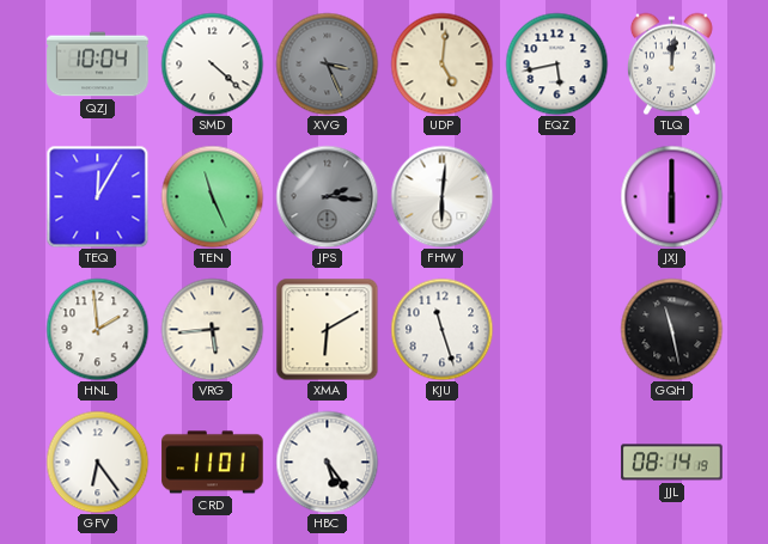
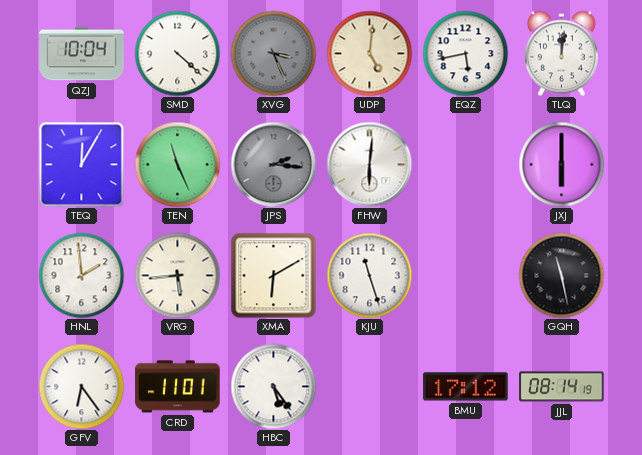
BMU: none -> 17:12
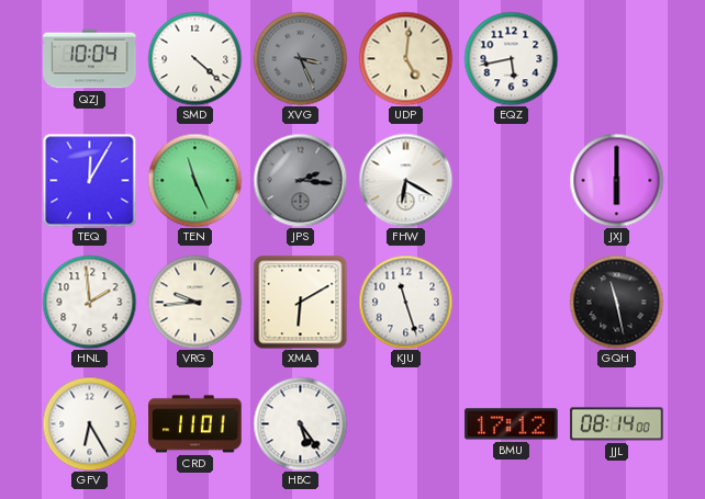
TLQ: 12:01 -> none
FHW: 6:01 -> 6:20
VRG: 5:44 -> 9:44
GFV: 6:24 -> 6:25
JJL: 08:14:19 -> 08:14:00
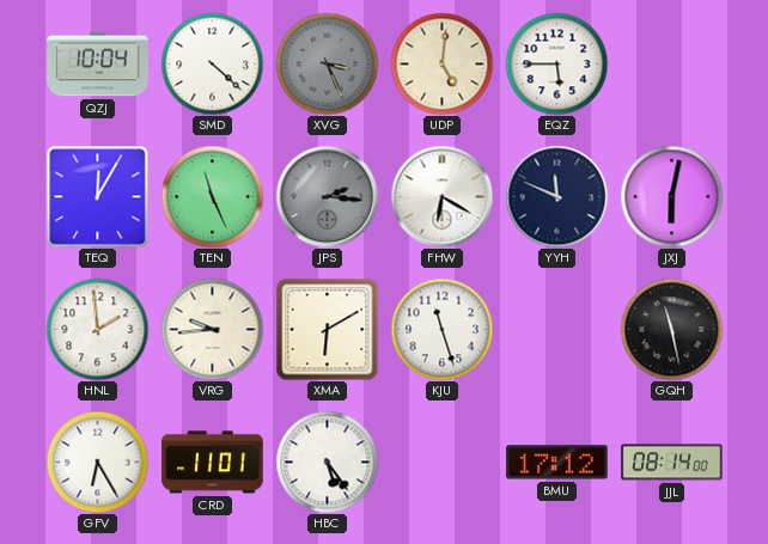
EQZ: 5:43 -> 5:45
YYH: none -> 11:49
JXJ: 6:00 -> 6:02
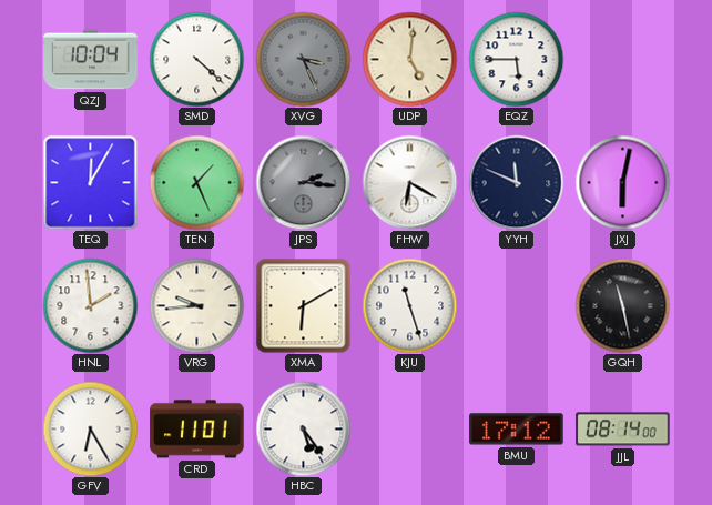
TEN: 11:26 -> 1:26
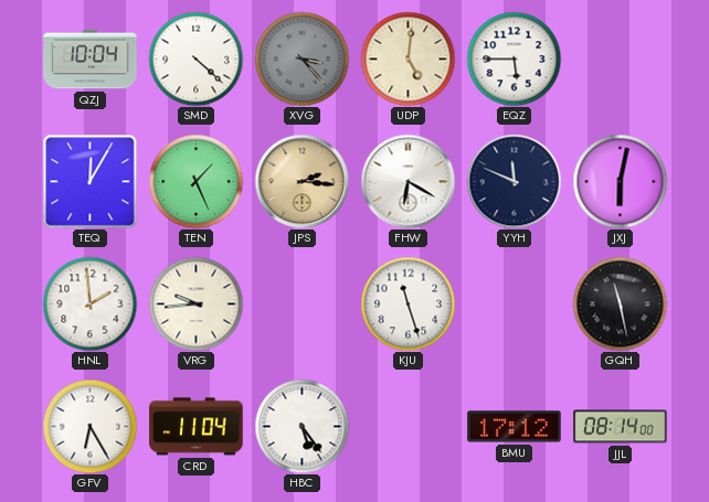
XVG: 3:26 -> 3:23
JPS dial: grey -> champagne
XMA: 6:10 -> none
CRD: 11:01 -> 11:04
